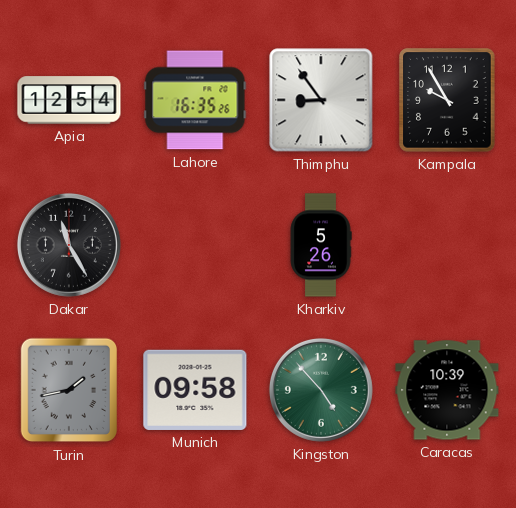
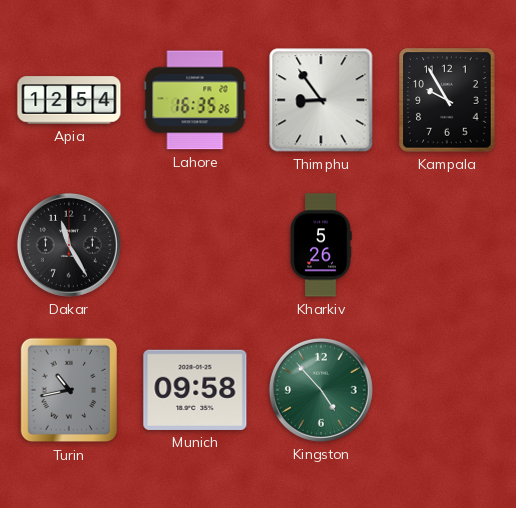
Turin: 1:43 -> 10:43
Caracas: 10:39 -> none
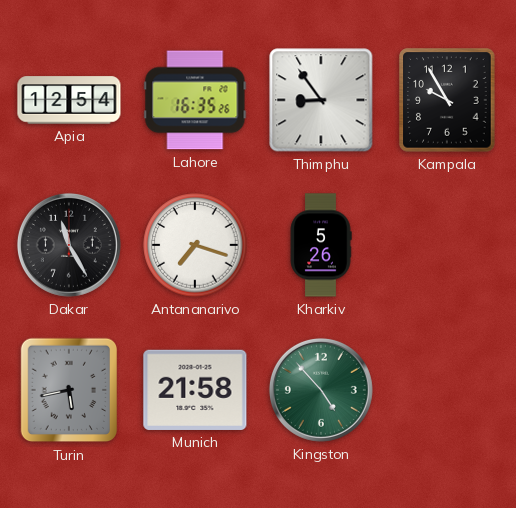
Antananarivo: none -> 7:18
Turin: 10:43 -> 5:43
Munich: 09:58 -> 21:58
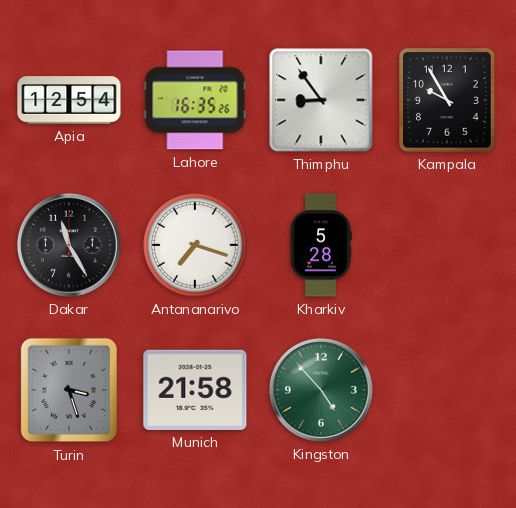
Kharkiv: 5:26 -> 5:28
Turin: 5:43 -> 3:27
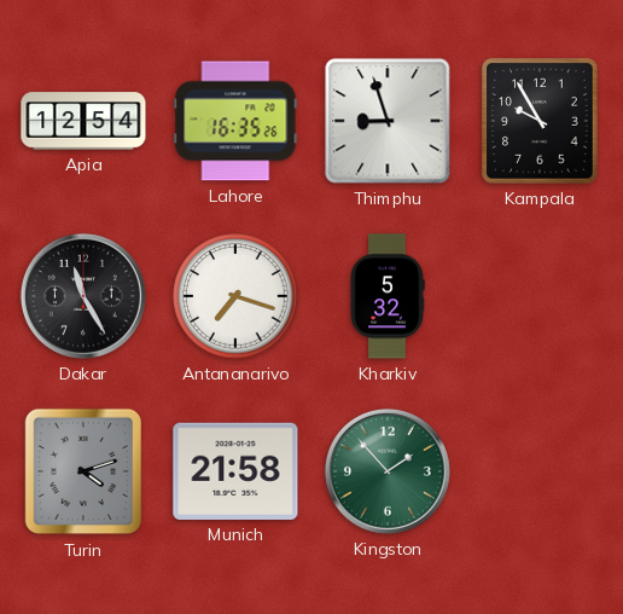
Thimphu: 8:54 -> 8:57
Kharkiv: 5:28 -> 5:32
Turin: 3:27 -> 4:12
Kingston: 4:53 -> 1:53
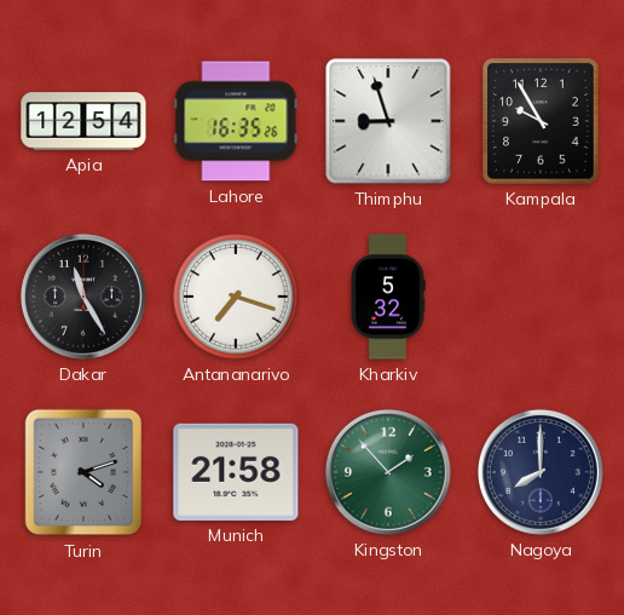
Nagoya: none -> 8:00
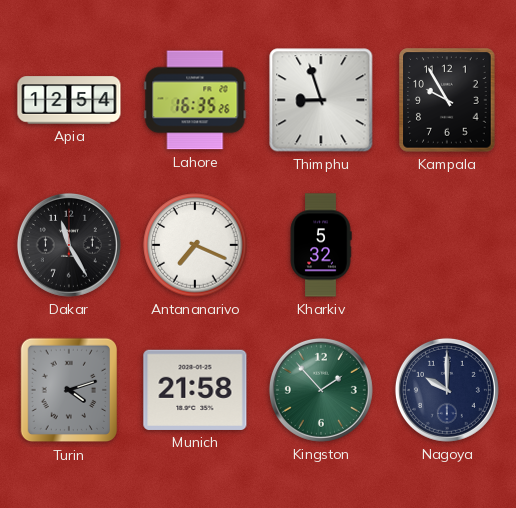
Antananarivo: 7:18 -> 7:19
Nagoya: 8:00 -> 10:00
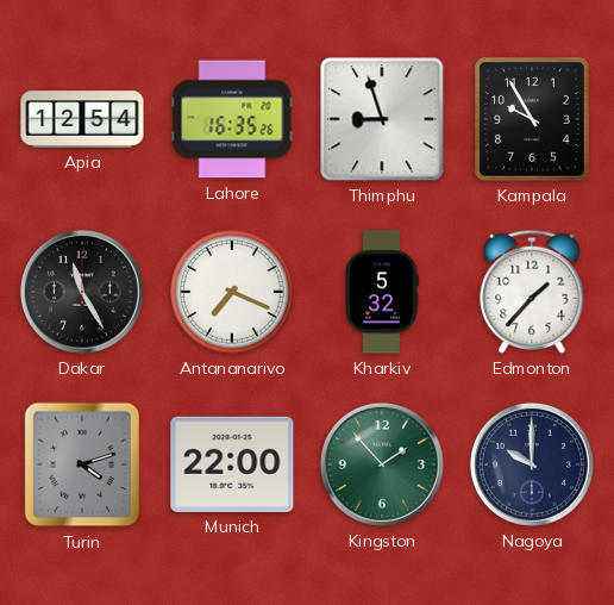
Edmonton: none -> 1:37
Munich: 21:58 -> 22:00
